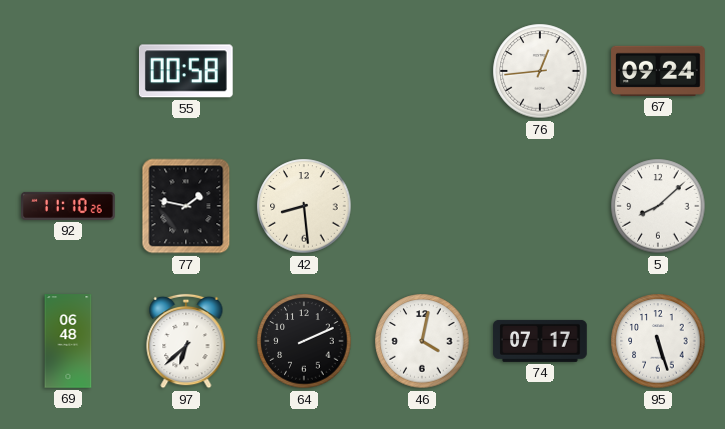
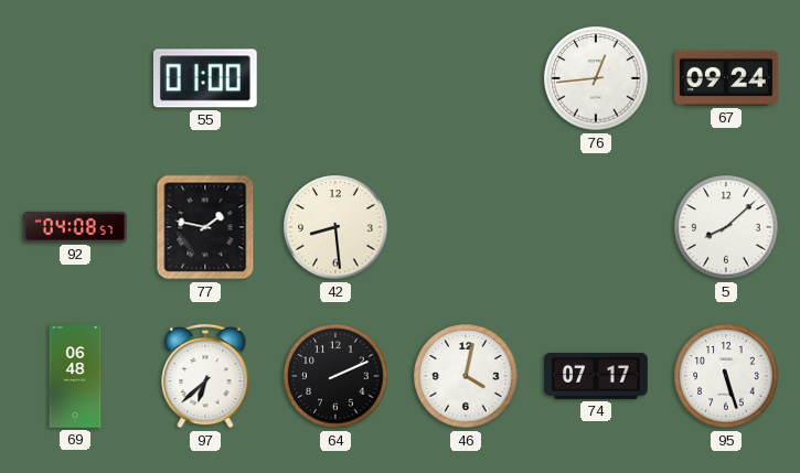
55: 00:58 -> 01:00
92: 11:10 -> 04:08
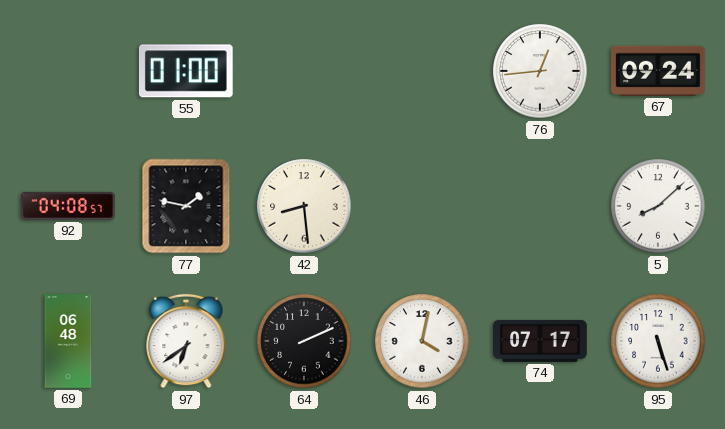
97: 6:38 -> 6:39
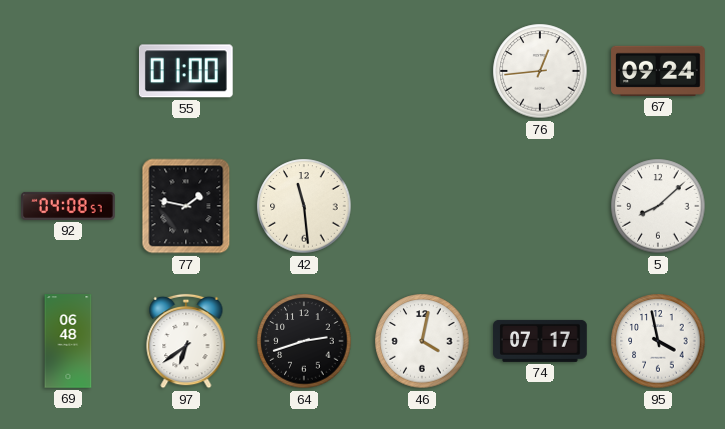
42: 8:29 -> 11:29
64: 2:11 -> 2:42
95: 5:27 -> 3:58
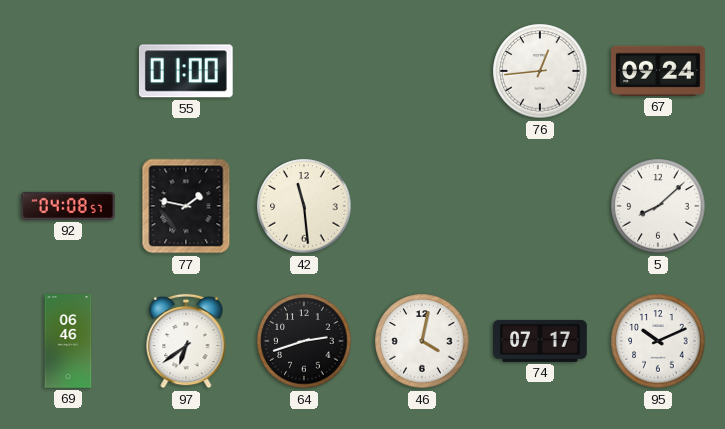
69: 06:48 -> 06:46
95: 3:58 -> 10:11
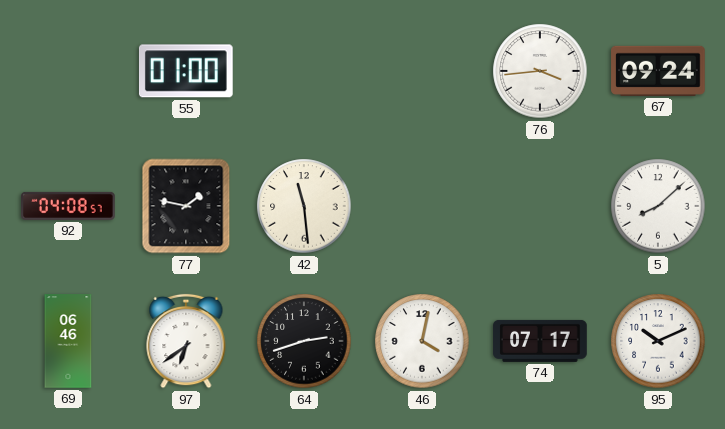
76: 12:44 -> 3:44
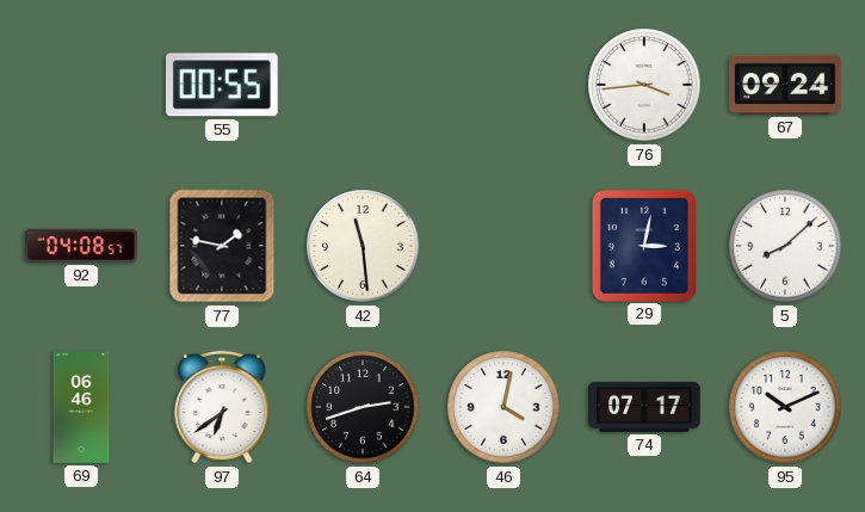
55: 01:00 -> 00:55
29: none -> 3:02
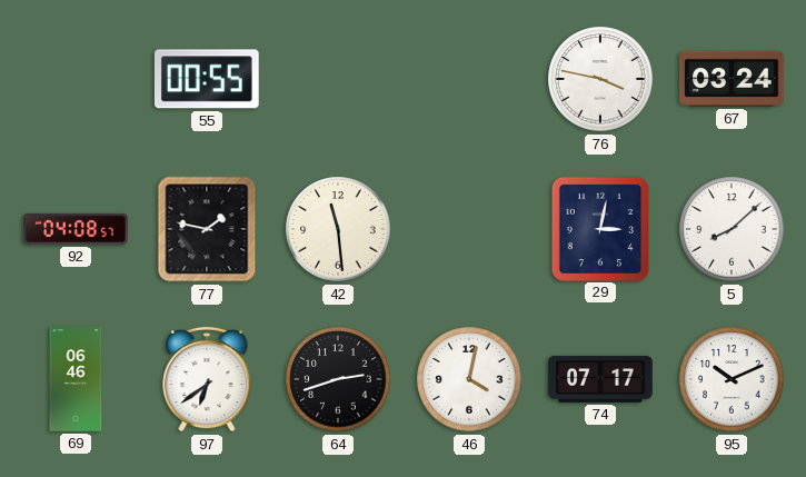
76: 3:44 -> 3:47
67: 09:24 -> 03:24
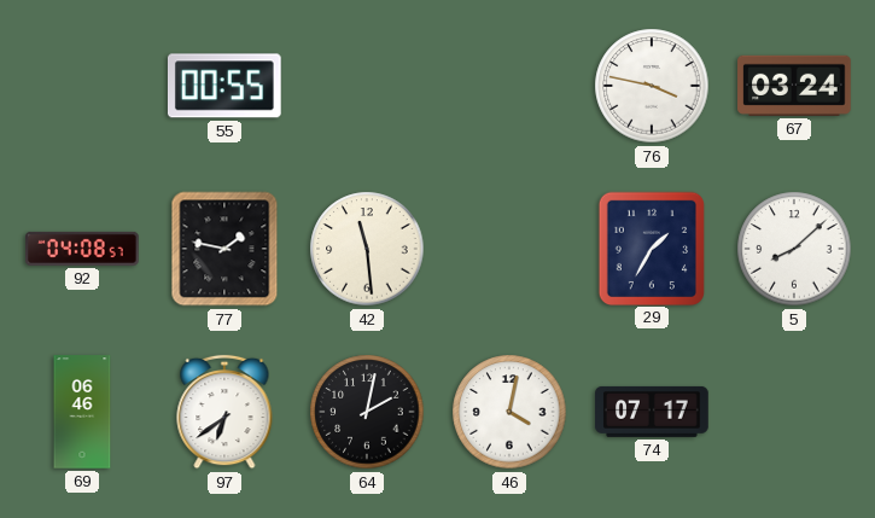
29: 3:02 -> 1:35
64: 2:42 -> 2:02
95: 10:11 -> none
